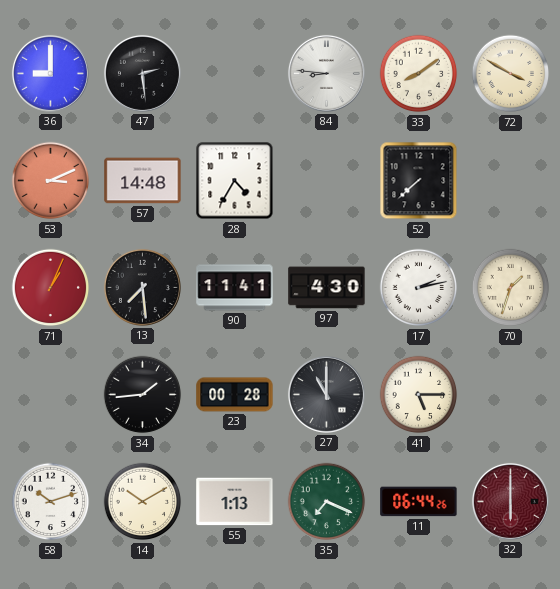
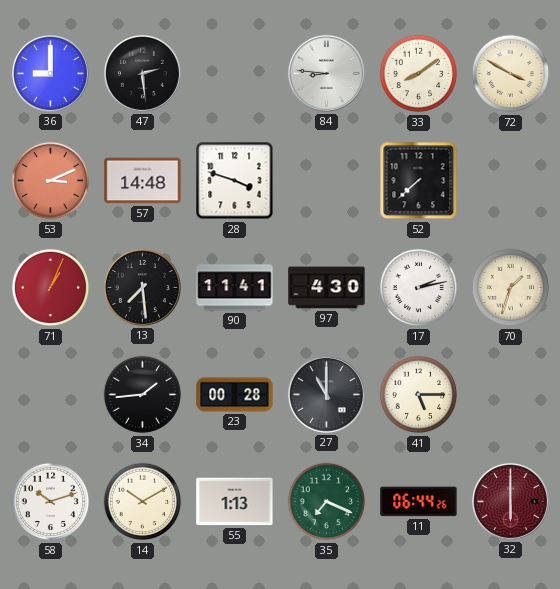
28: 4:35 -> 3:48
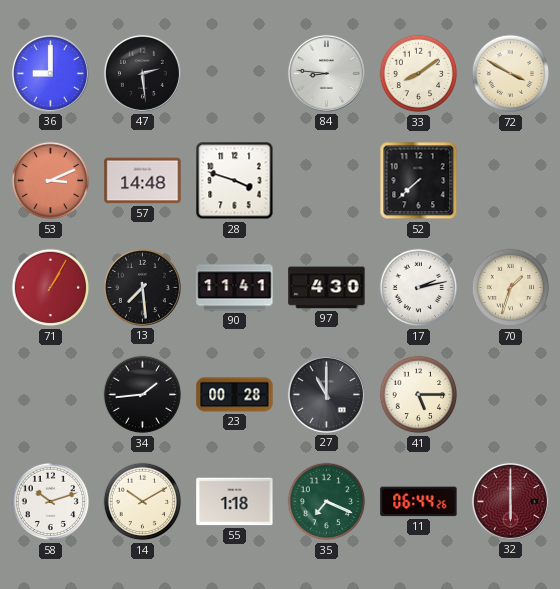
71: 1:04 -> 1:05
55: 1:13 -> 1:18
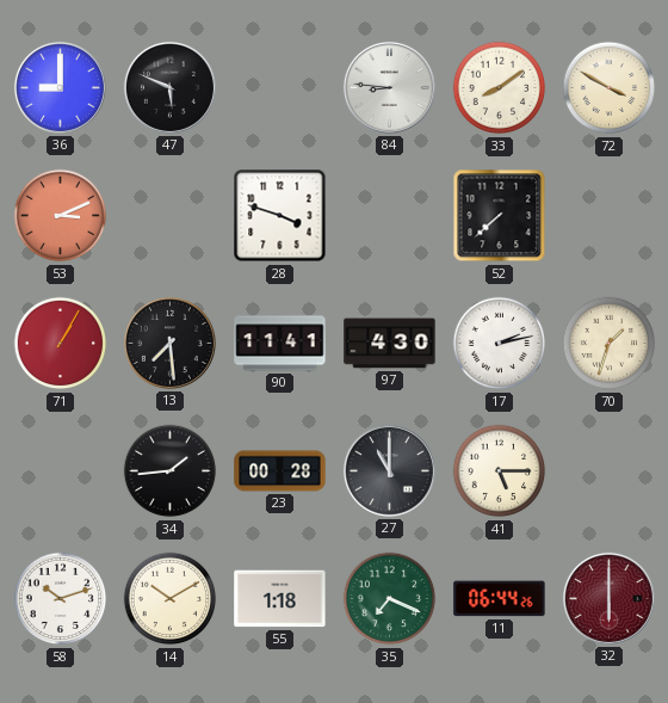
47: 2:29 -> 5:49
57: 14:48 -> none
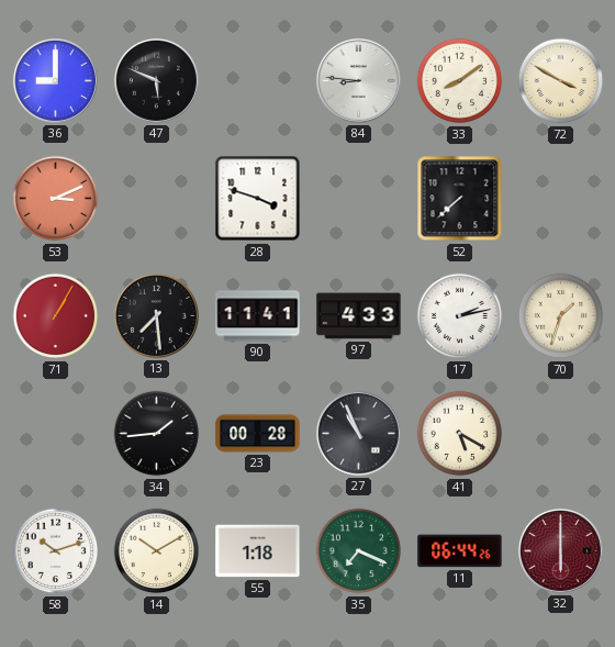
97: 4:30 -> 4:33
27: 11:00 -> 10:56
41: 5:15 -> 5:20
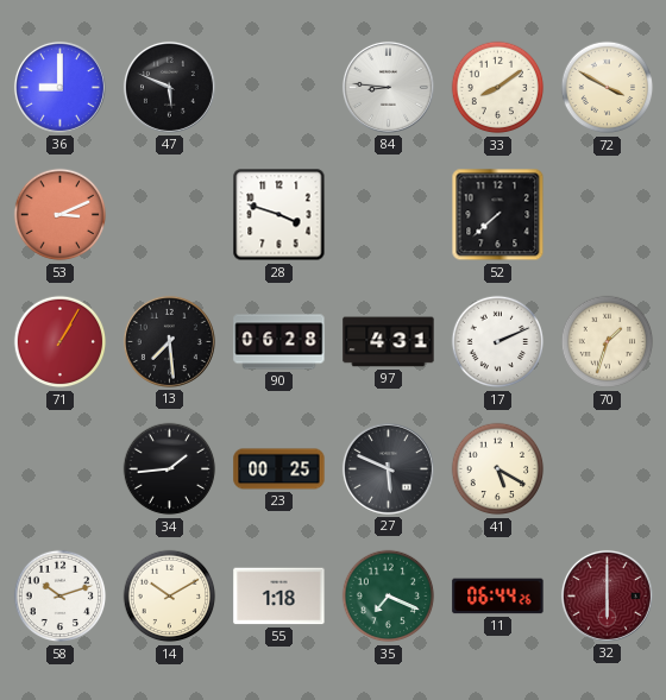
90: 11:41 -> 06:28
97: 4:33 -> 4:31
17: 2:13 -> 2:11
23: 00:28 -> 00:25
27: 10:56 -> 5:49
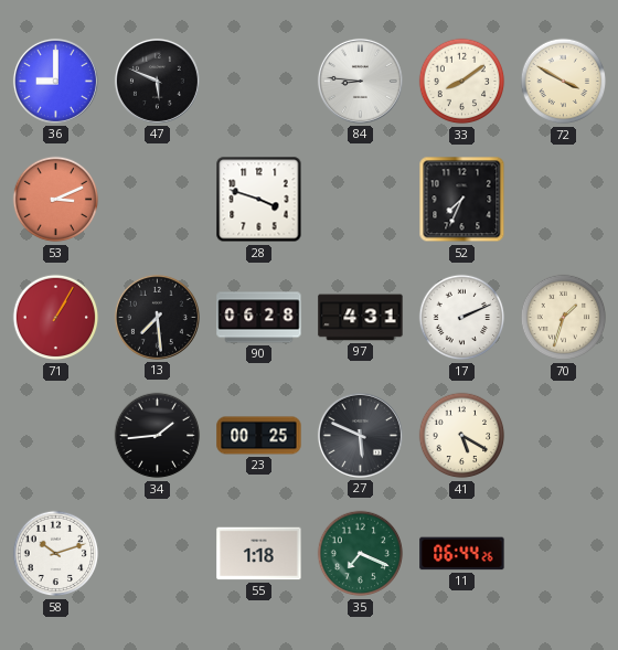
52: 7:38 -> 7:34
14: 10:10 -> none
32: 6:00 -> none
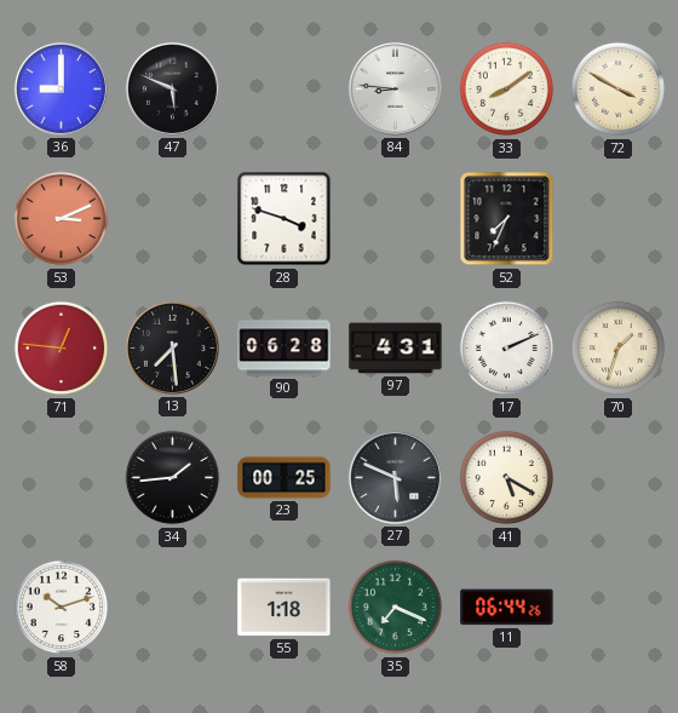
71: 1:05 -> 12:46
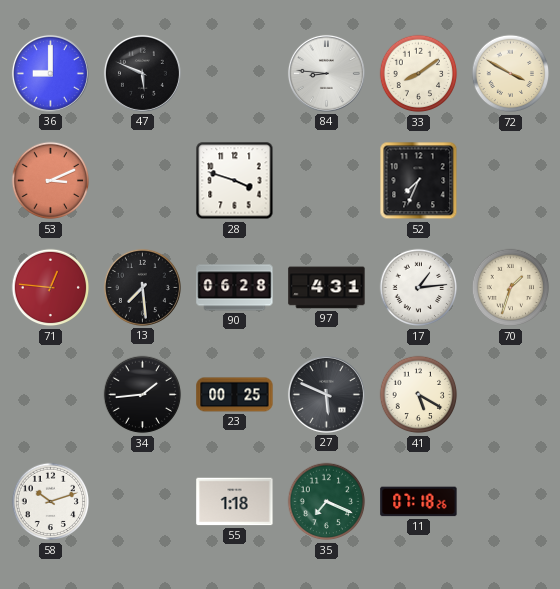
17: 2:11 -> 1:14
11: 06:44 -> 07:18
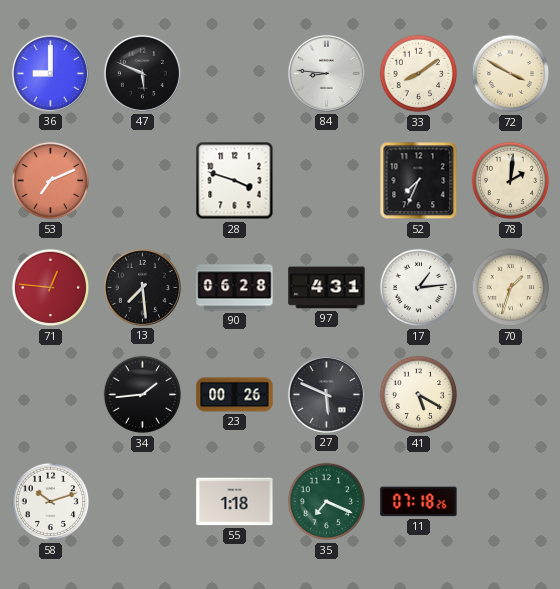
53: 3:11 -> 7:11
78: none -> 2:01
23: 00:25 -> 00:26
